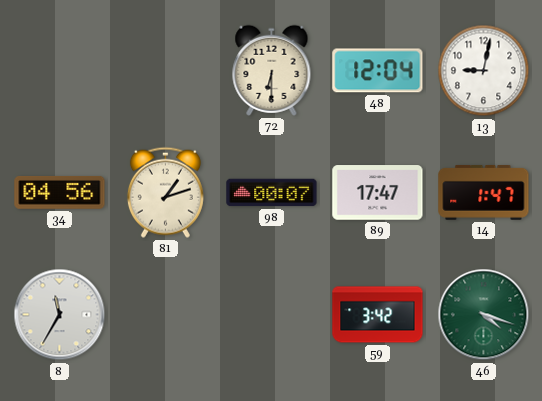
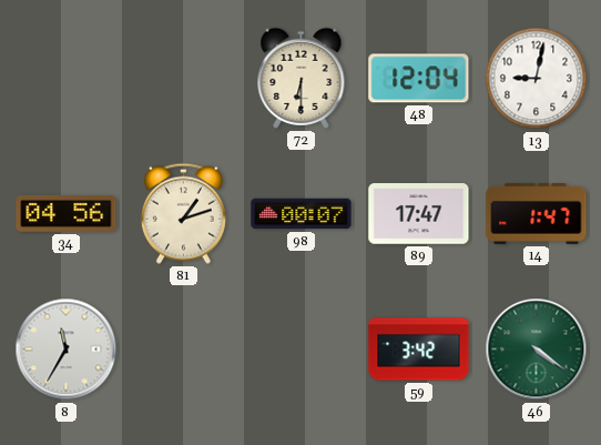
46: 4:18 -> 4:21
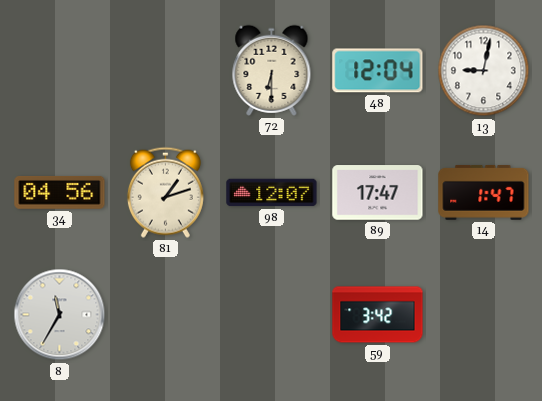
98: 00:07 -> 12:07
46: 4:21 -> none
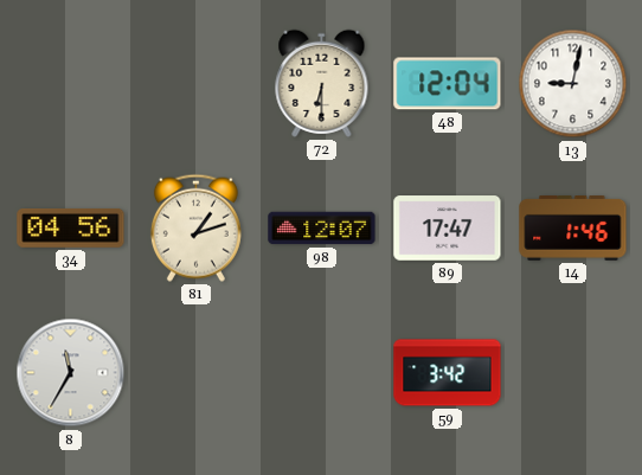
14: 1:47 -> 1:46
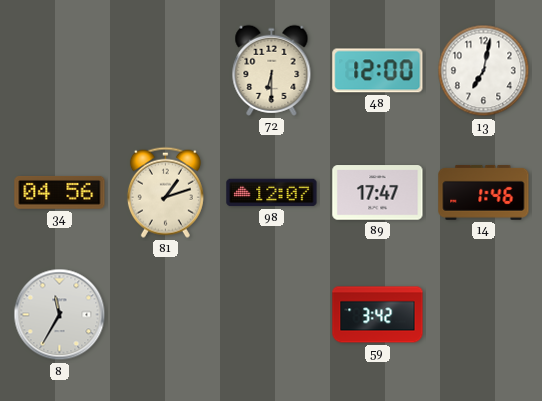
48: 12:04 -> 12:00
13: 9:02 -> 7:02
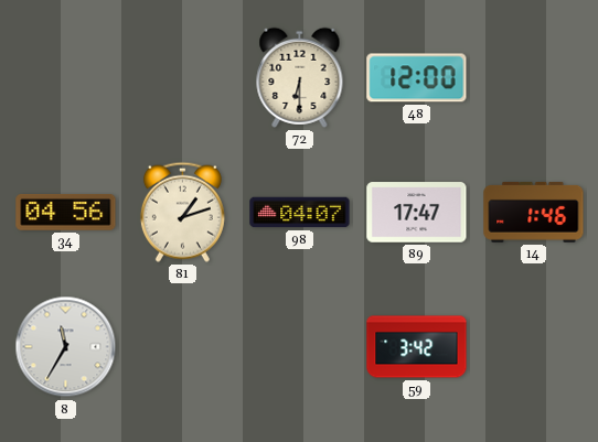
13: 7:02 -> none
98: 12:07 -> 04:07
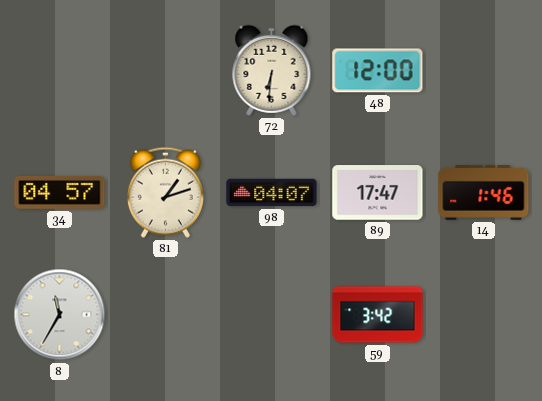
72: 6:30 -> 6:31
34: 04:56 -> 04:57
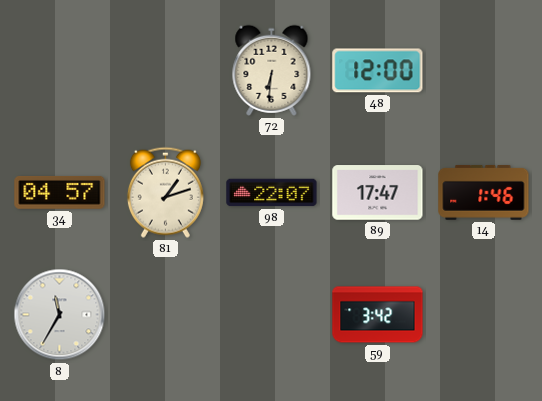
98: 04:07 -> 22:07
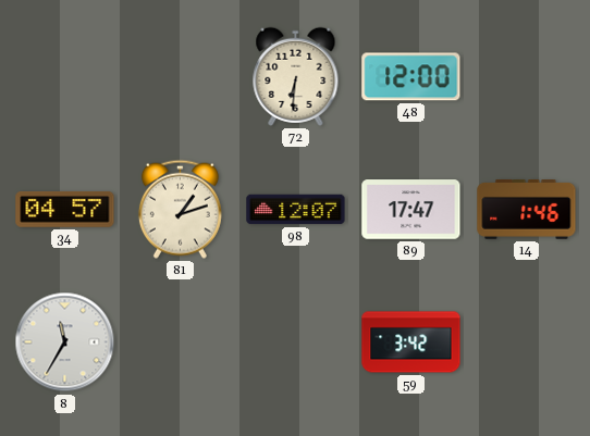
98: 22:07 -> 12:07
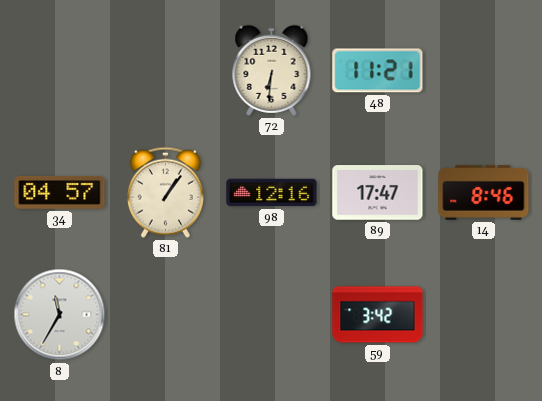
48: 12:00 -> 11:21
81: 1:12 -> 1:06
98: 12:07 -> 12:16
14: 1:46 -> 8:46
